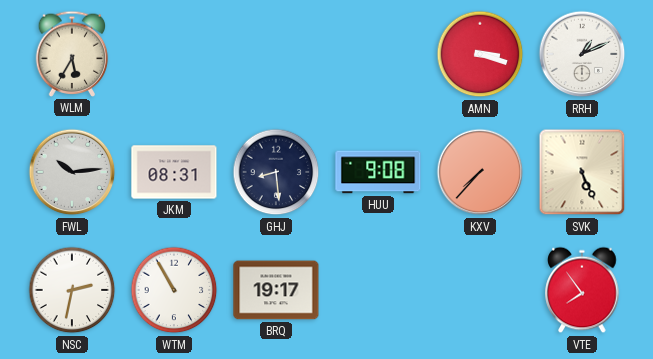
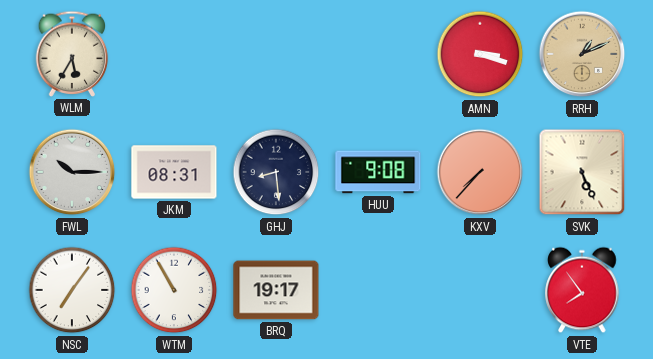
RRH dial: white -> champagne
FWL: 10:14 -> 10:15
NSC: 2:32 -> 7:06
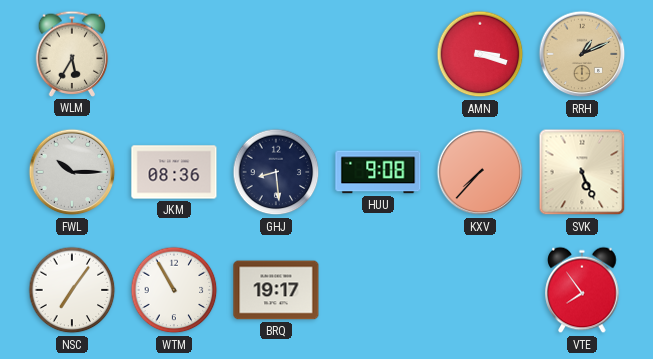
JKM: 08:31 -> 08:36
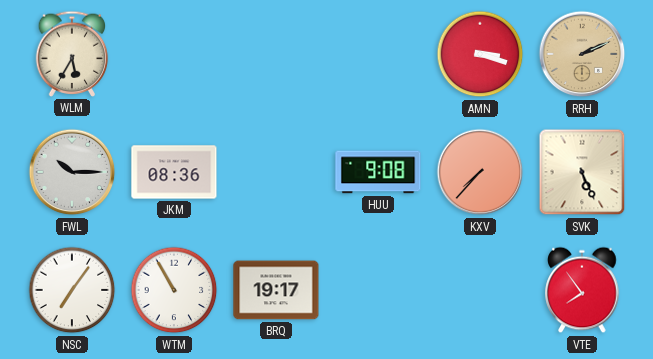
RRH: 1:11 -> 2:11
GHJ: 8:29 -> none
